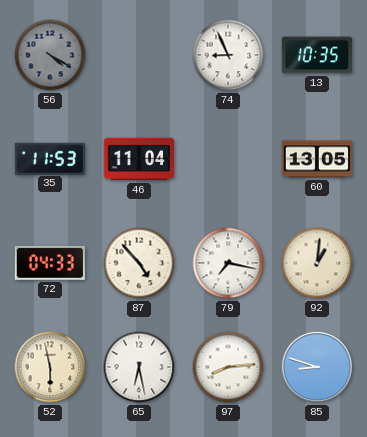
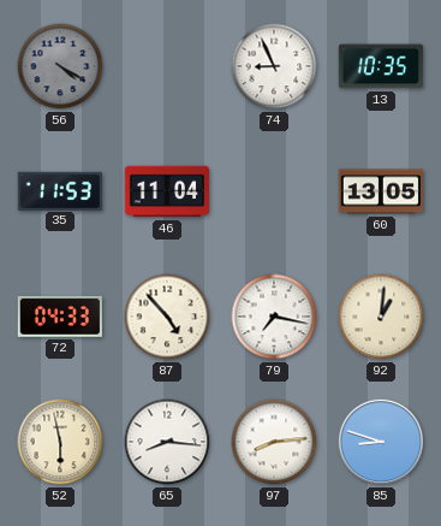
65: 6:28 -> 8:16
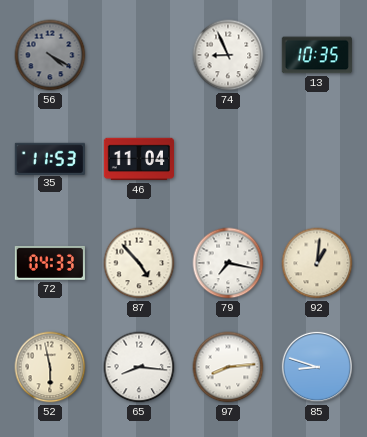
60: 13:05 -> none
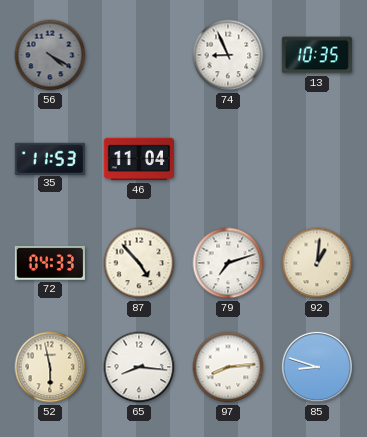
79: 7:17 -> 7:12
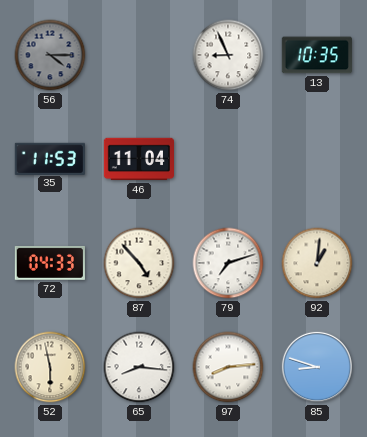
56: 4:20 -> 4:15
